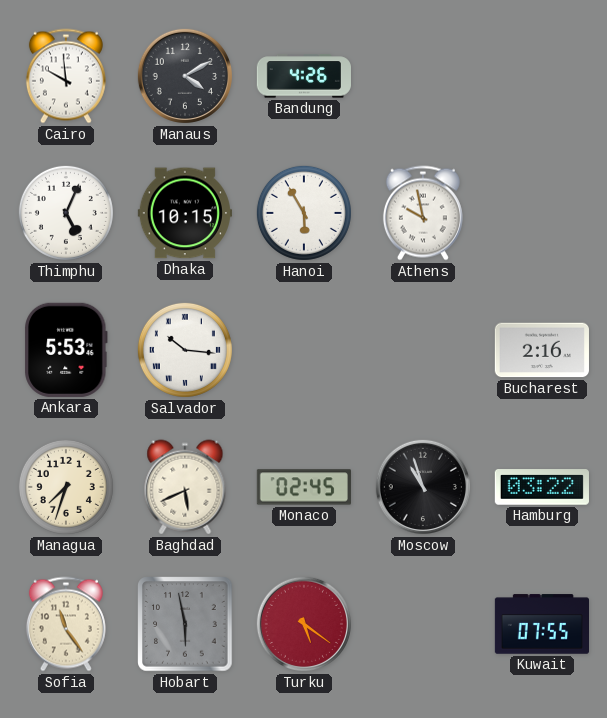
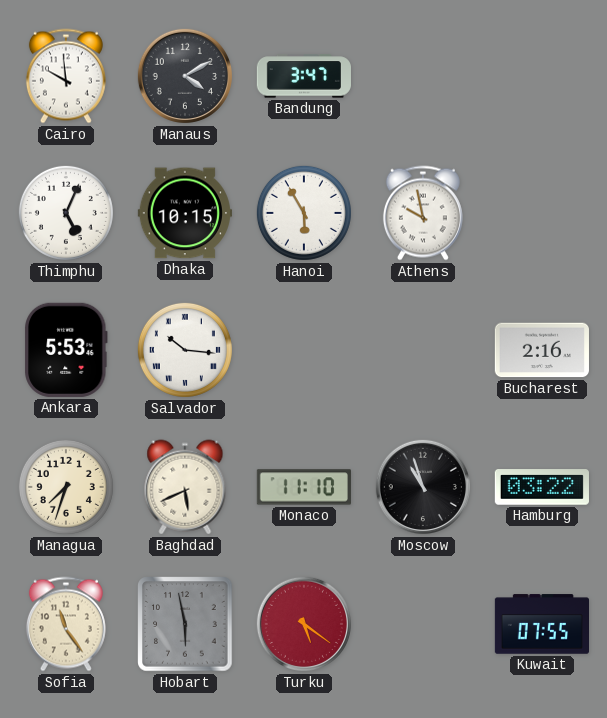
Bandung: 4:26 -> 3:47
Monaco: 02:45 -> 11:10
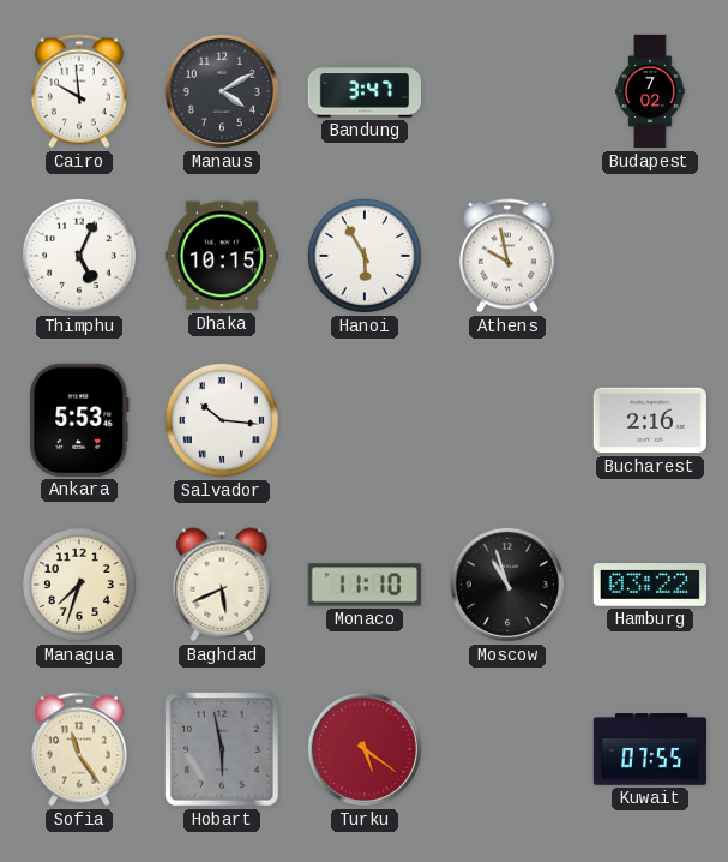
Budapest: none -> 7:02
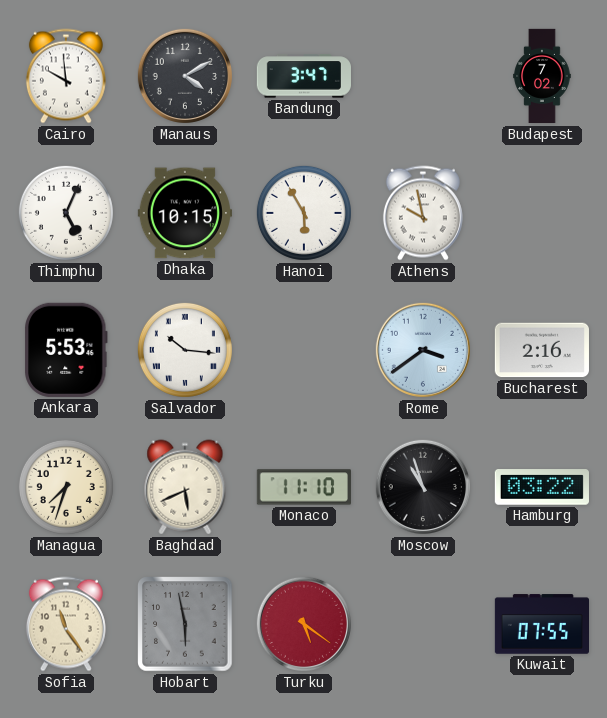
Rome: none -> 3:39
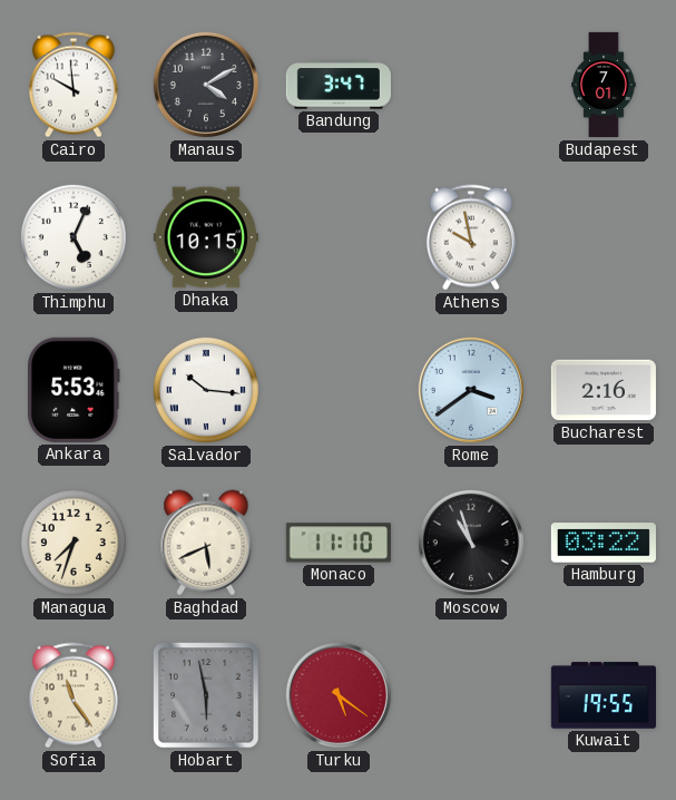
Budapest: 7:02 -> 7:01
Hanoi: 5:55 -> none
Kuwait: 07:55 -> 19:55
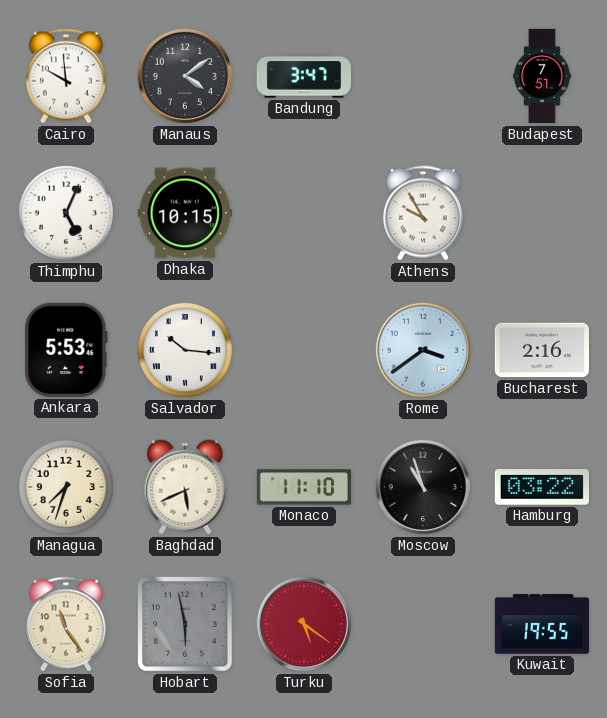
Manaus: 4:10 -> 4:09
Budapest: 7:01 -> 7:51
Athens: 9:58 -> 9:55
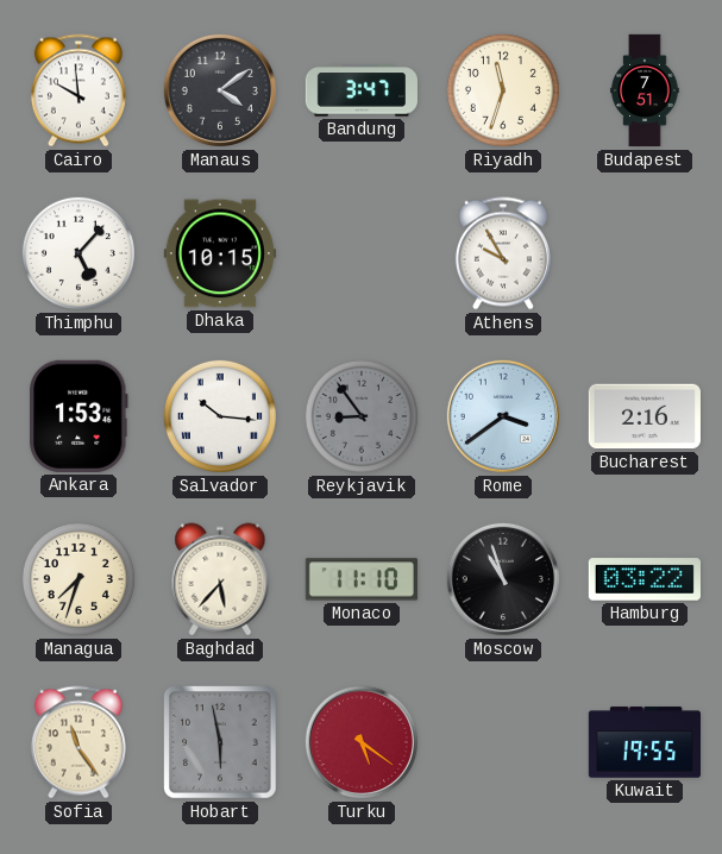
Riyadh: none -> 11:33
Thimphu: 5:04 -> 5:07
Ankara: 5:53 -> 1:53
Reykjavik: none -> 8:54
Baghdad: 5:41 -> 5:37
